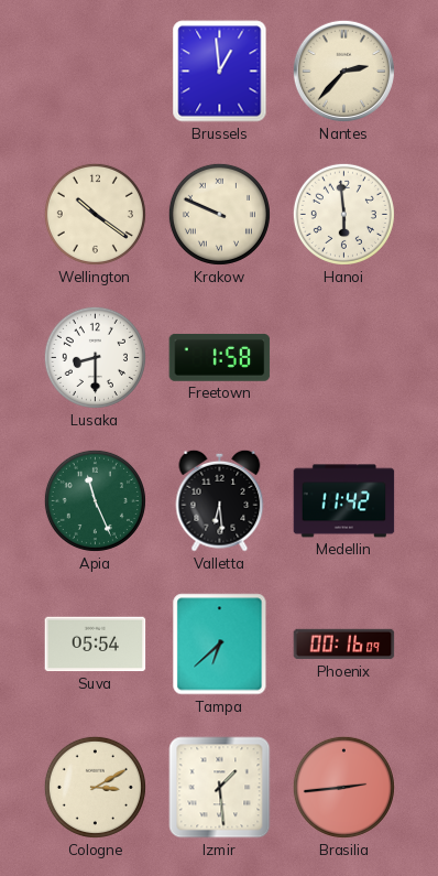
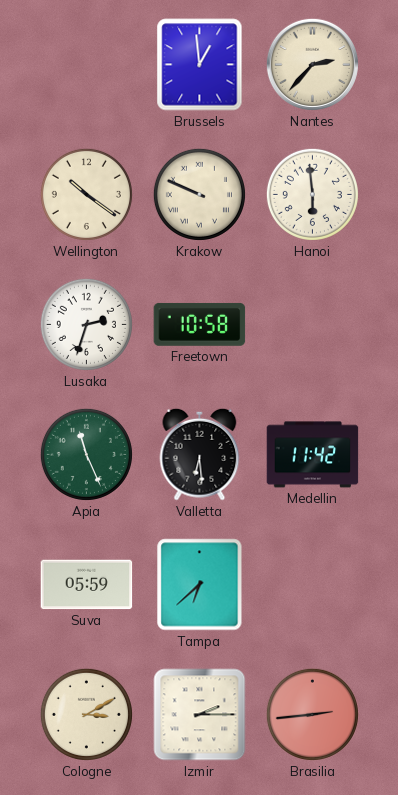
Lusaka: 8:30 -> 2:33
Freetown: 1:58 -> 10:58
Suva: 05:54 -> 05:59
Phoenix: 00:16 -> none
Izmir: 1:29 -> 2:15
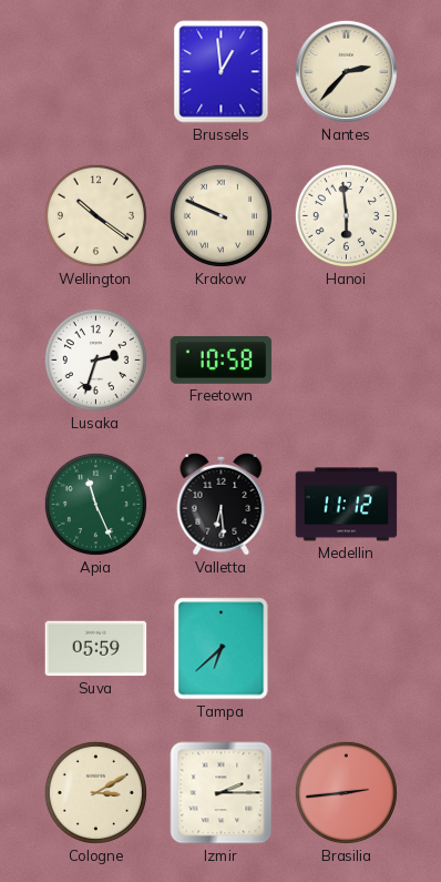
Medellin: 11:42 -> 11:12
